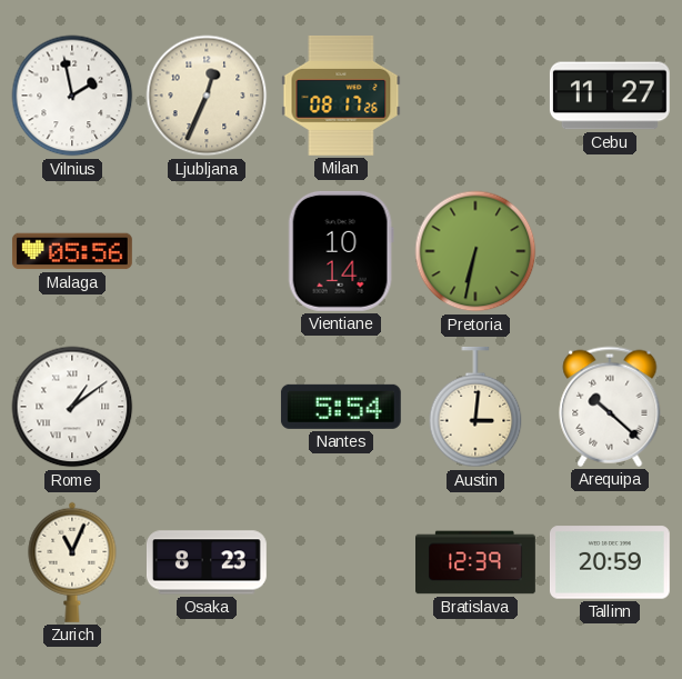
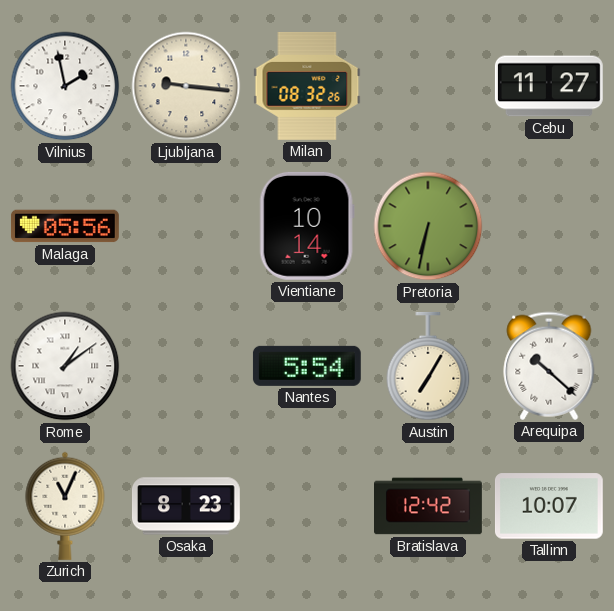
Ljubljana: 12:34 -> 9:16
Milan: 08:17 -> 08:32
Austin: 3:01 -> 7:05
Bratislava: 12:39 -> 12:42
Tallinn: 20:59 -> 10:07
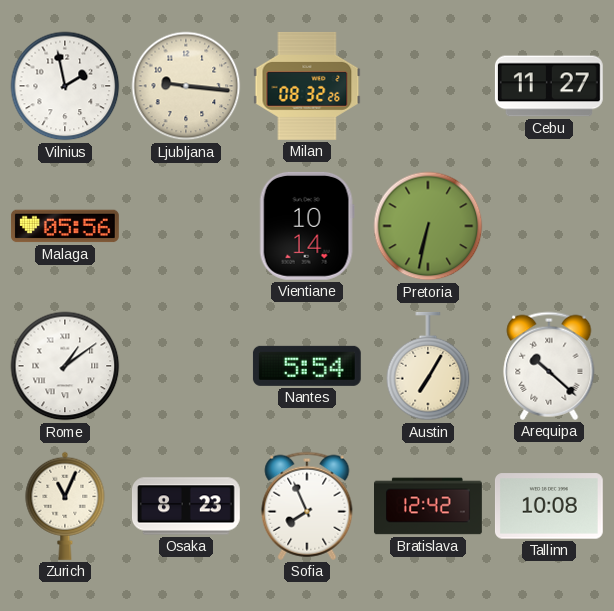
Sofia: none -> 7:56
Tallinn: 10:07 -> 10:08
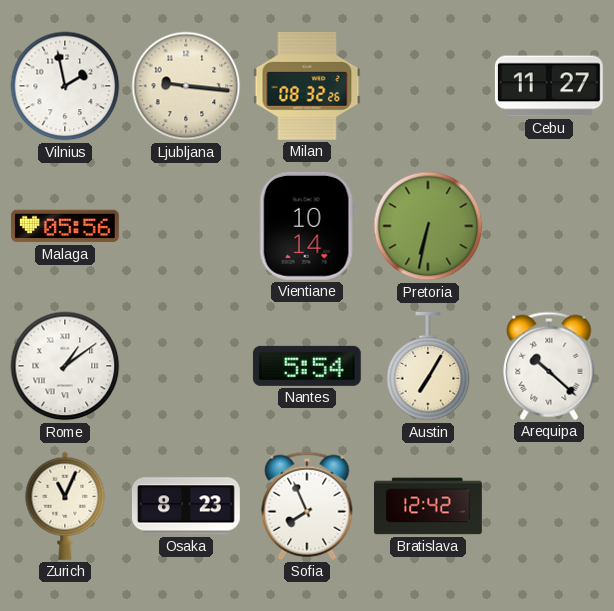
Tallinn: 10:08 -> none
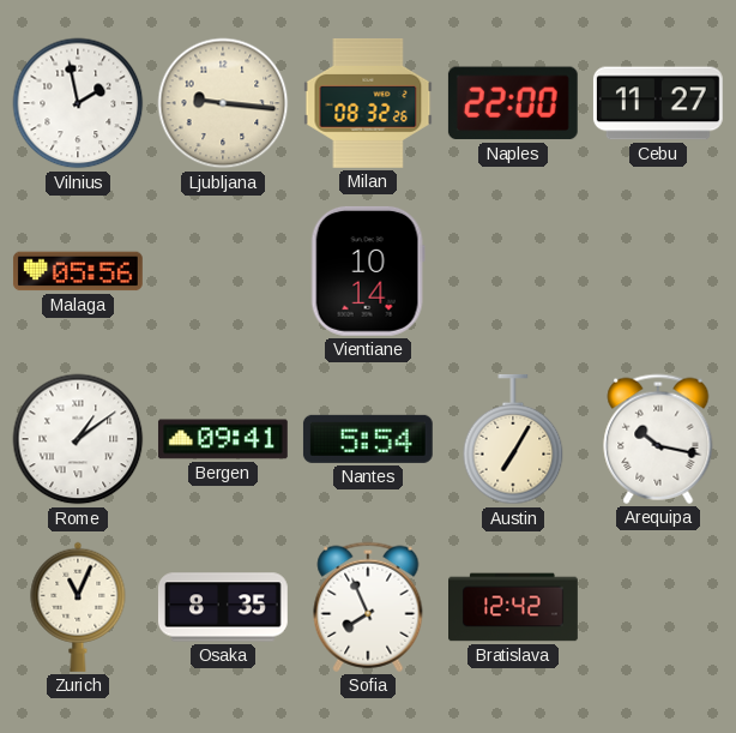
Naples: none -> 22:00
Pretoria: 6:32 -> none
Bergen: none -> 09:41
Arequipa: 10:22 -> 10:17
Osaka: 8:23 -> 8:35
